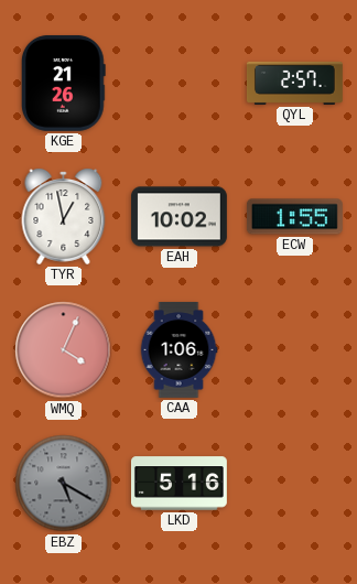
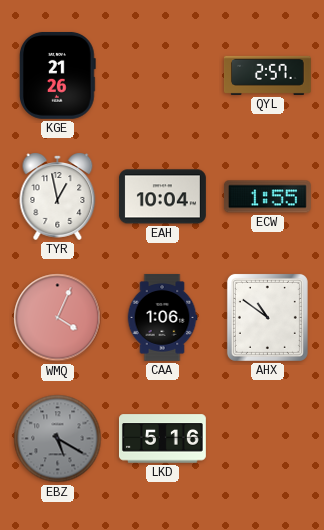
EAH: 10:02 -> 10:04
AHX: none -> 10:51
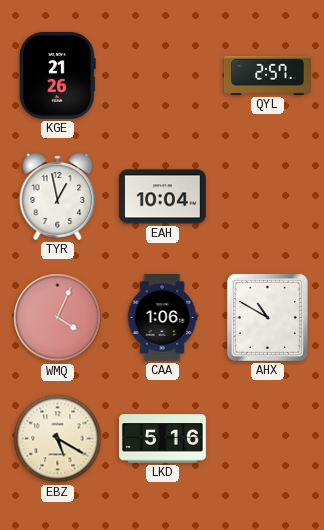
ECW: 1:55 -> none
AHX: 10:51 -> 10:50
EBZ dial: grey -> cream
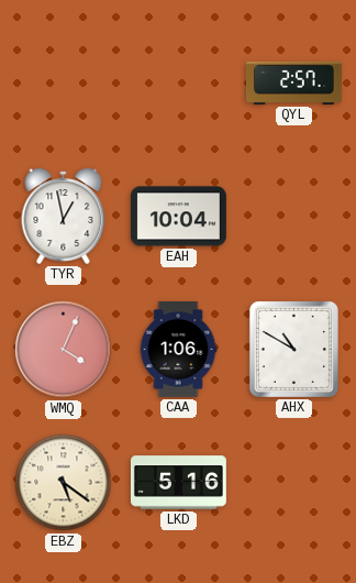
KGE: 21:26 -> none
EBZ: 5:20 -> 5:21
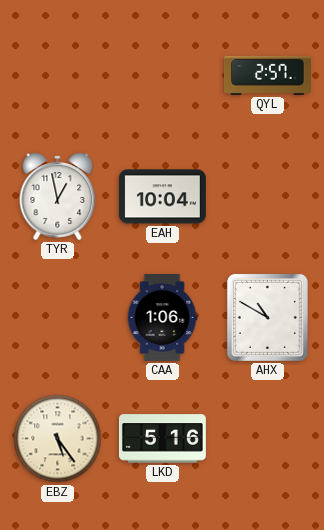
WMQ: 4:04 -> none
EBZ: 5:21 -> 5:24
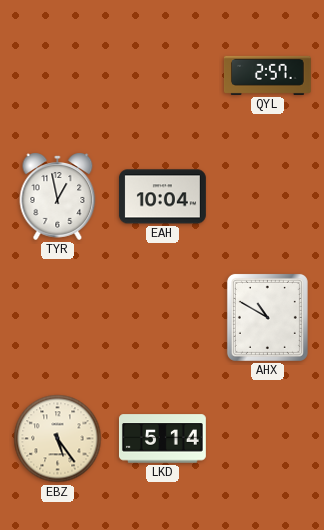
CAA: 1:06 -> none
LKD: 5:16 -> 5:14
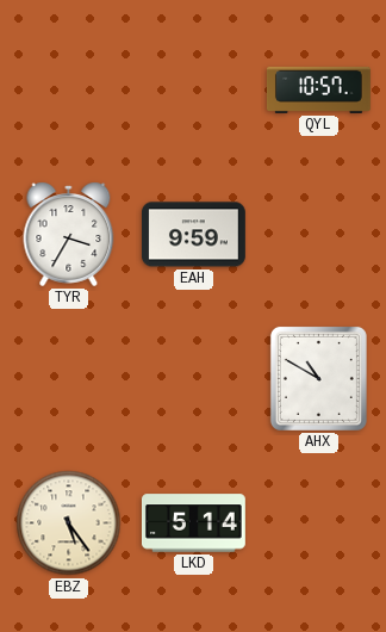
QYL: 2:57 -> 10:57
TYR: 12:58 -> 3:35
EAH: 10:04 -> 9:59
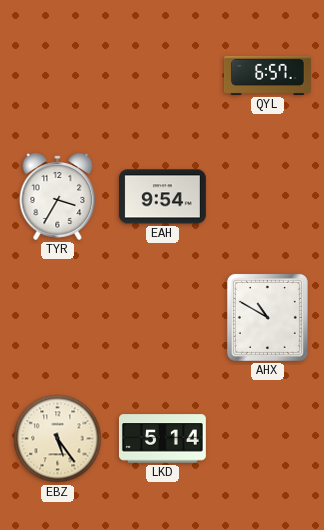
QYL: 10:57 -> 6:57
EAH: 9:59 -> 9:54
